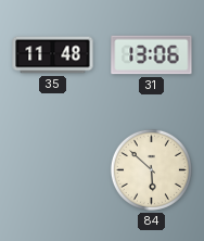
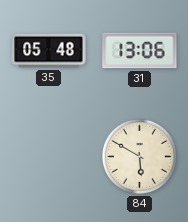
35: 11:48 -> 05:48
84: 5:52 -> 5:50
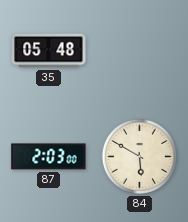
31: 13:06 -> none
87: none -> 2:03
